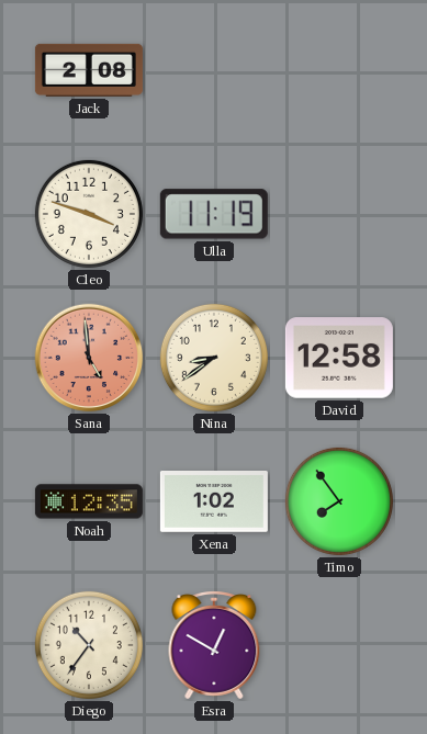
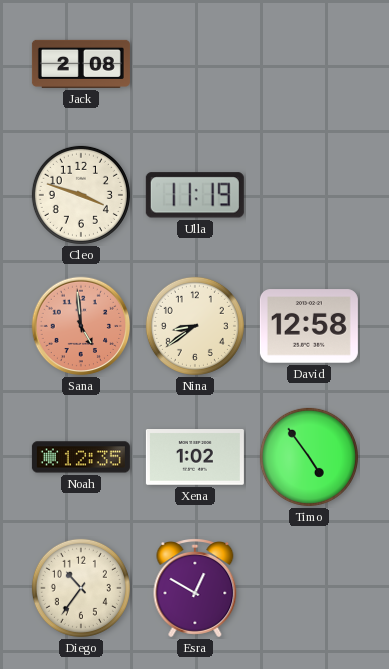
Timo: 7:54 -> 4:54
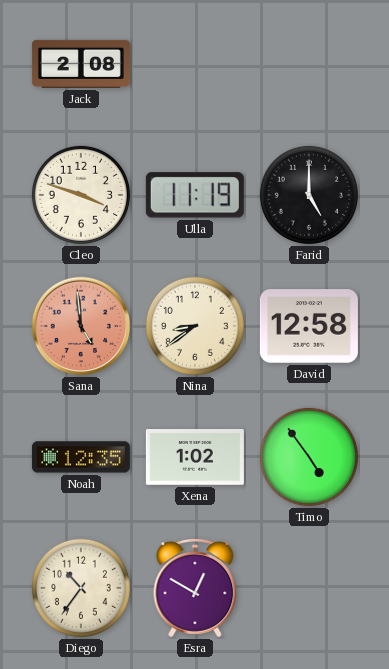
Farid: none -> 5:00
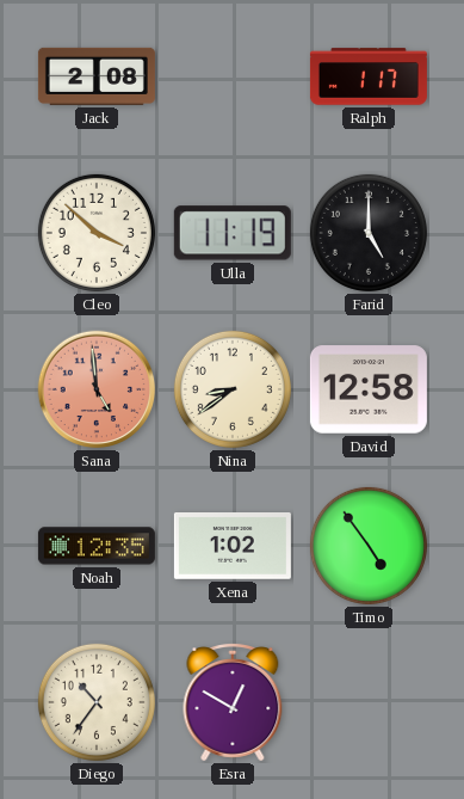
Ralph: none -> 1:17
Cleo: 3:48 -> 3:52
